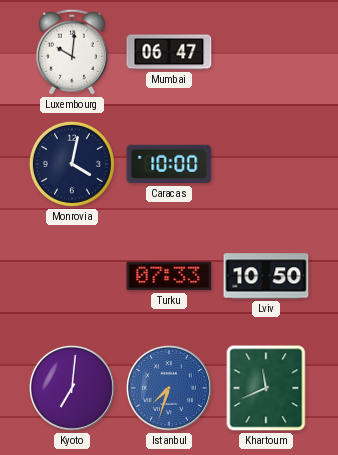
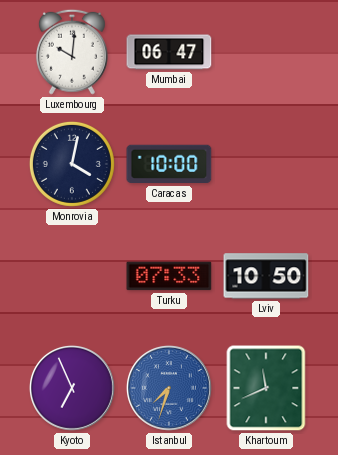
Kyoto: 7:01 -> 6:56
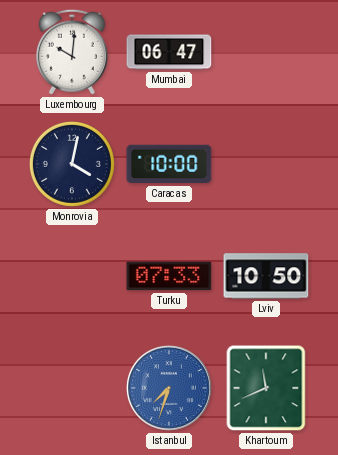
Kyoto: 6:56 -> none
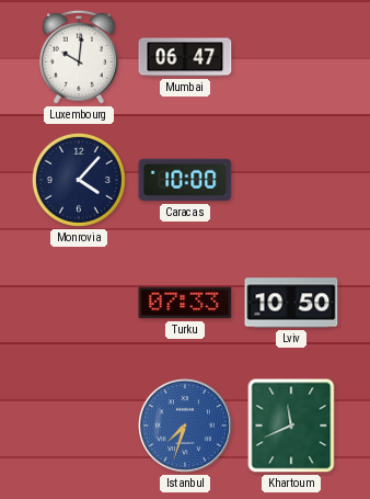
Monrovia: 4:02 -> 4:07
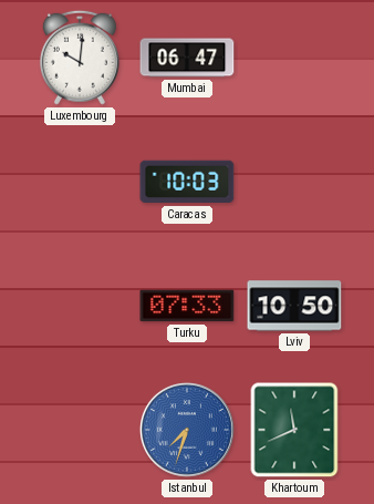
Monrovia: 4:07 -> none
Caracas: 10:00 -> 10:03
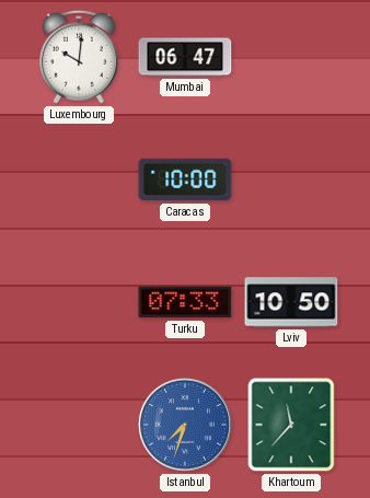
Caracas: 10:03 -> 10:00
Khartoum: 11:41 -> 11:37
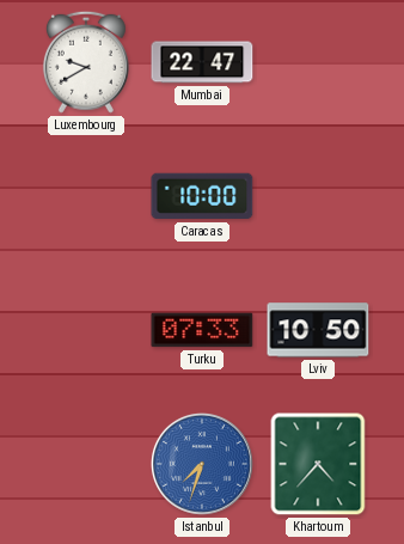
Luxembourg: 10:01 -> 9:40
Mumbai: 06:47 -> 22:47
Khartoum: 11:37 -> 4:37
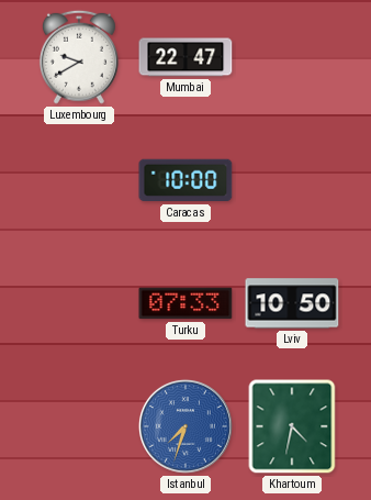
Khartoum: 4:37 -> 4:32
